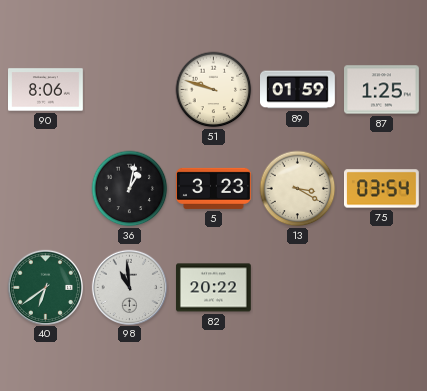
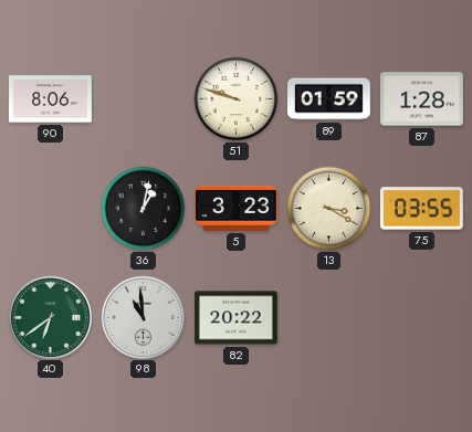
87: 1:25 -> 1:28
75: 03:54 -> 03:55
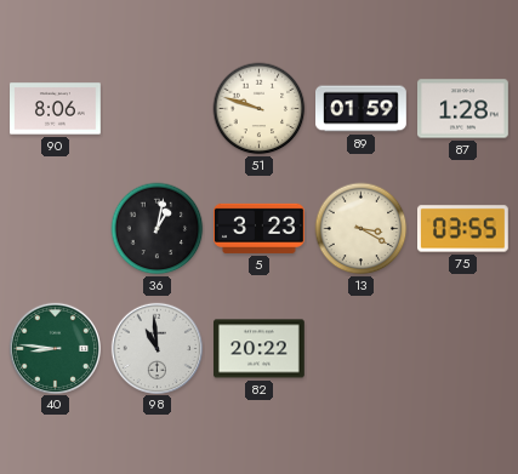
40: 6:39 -> 8:46
